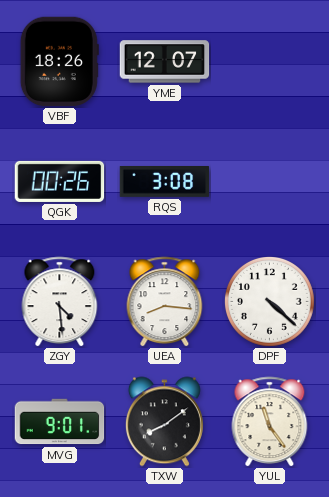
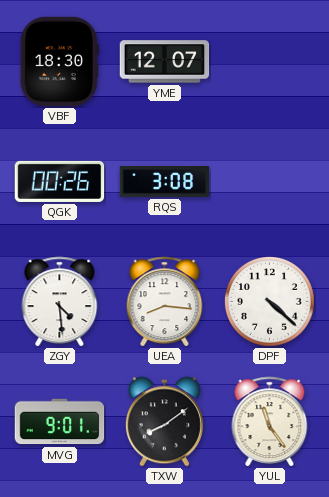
VBF: 18:26 -> 18:30
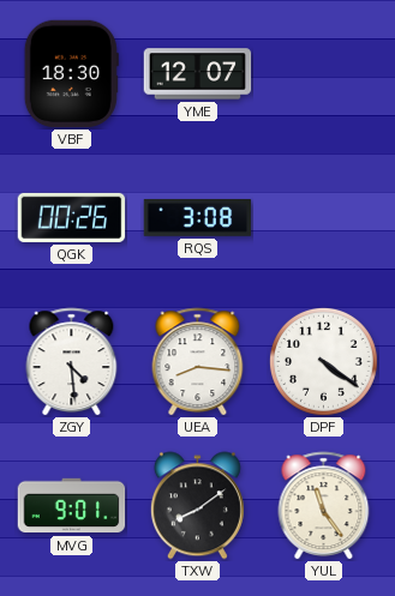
DPF: 4:22 -> 4:21
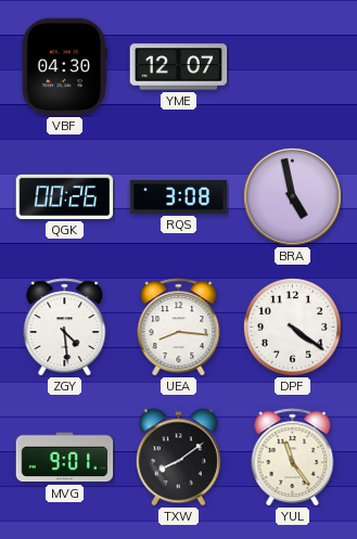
VBF: 18:30 -> 04:30
BRA: none -> 4:58
